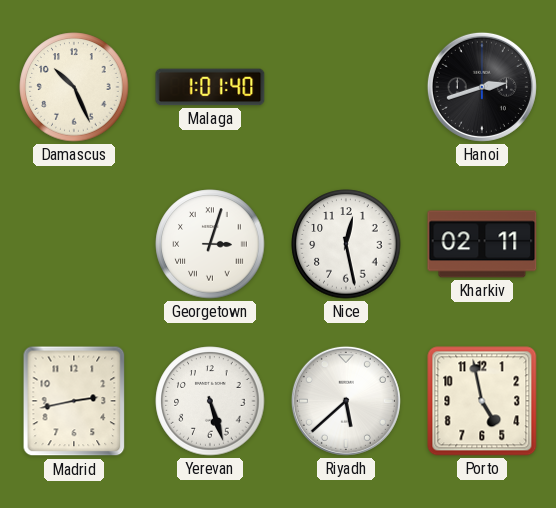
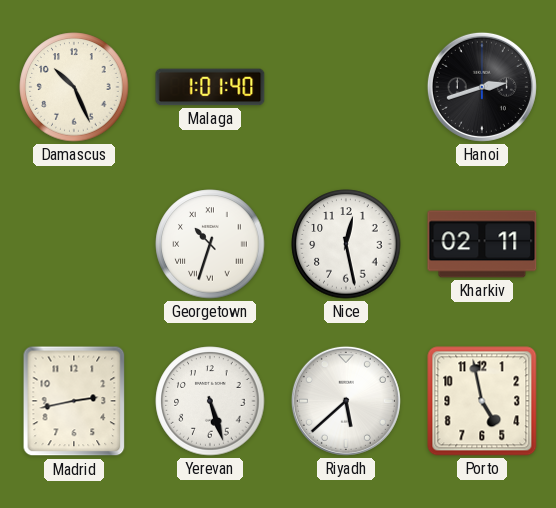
Georgetown: 3:03 -> 10:33
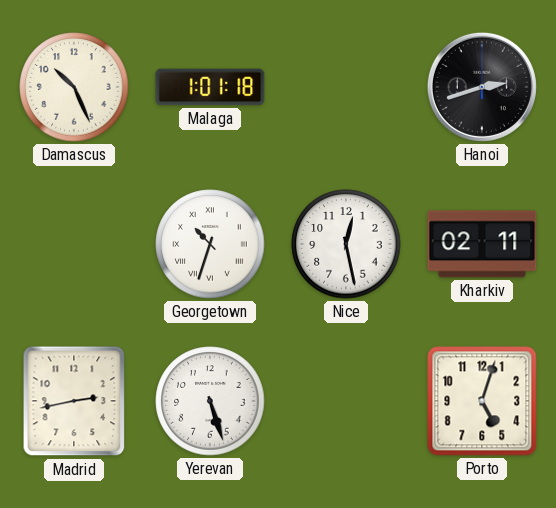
Malaga: 1:01:40 -> 1:01:18
Riyadh: 5:38 -> none
Porto: 4:58 -> 5:03
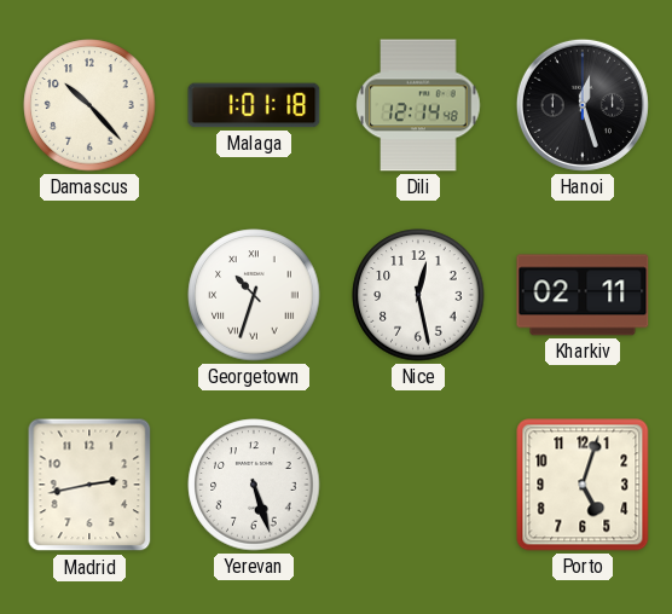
Damascus: 10:26 -> 10:23
Dili: none -> 12:14
Hanoi: 2:42 -> 12:27
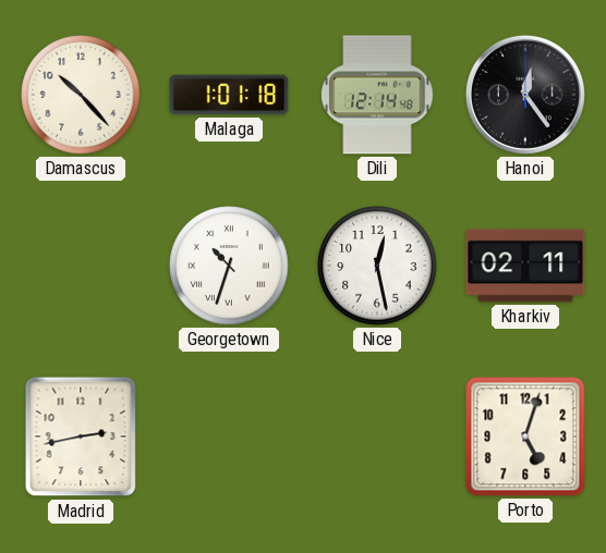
Hanoi: 12:27 -> 12:24
Yerevan: 5:27 -> none
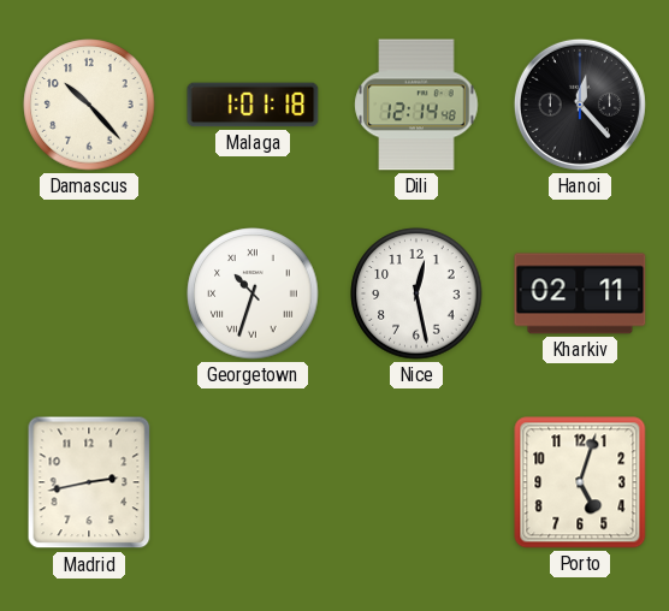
Hanoi: 12:24 -> 12:23
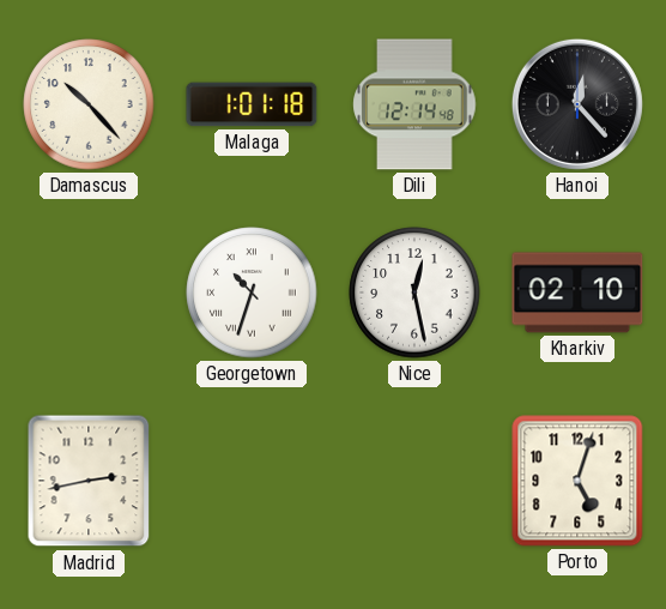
Kharkiv: 02:11 -> 02:10
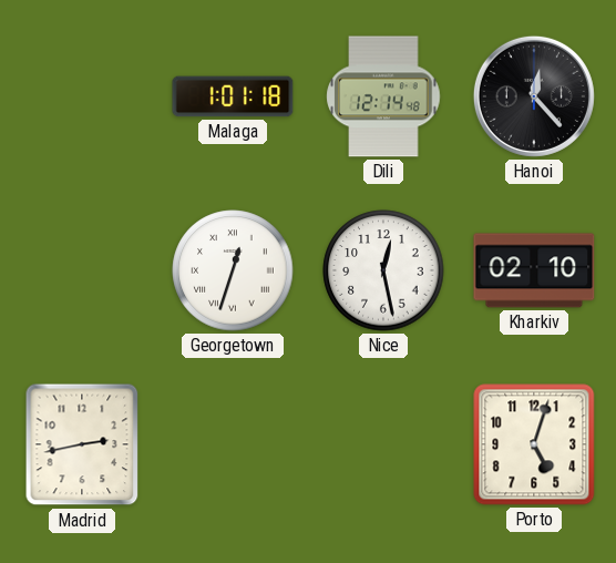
Damascus: 10:23 -> none
Georgetown: 10:33 -> 12:33
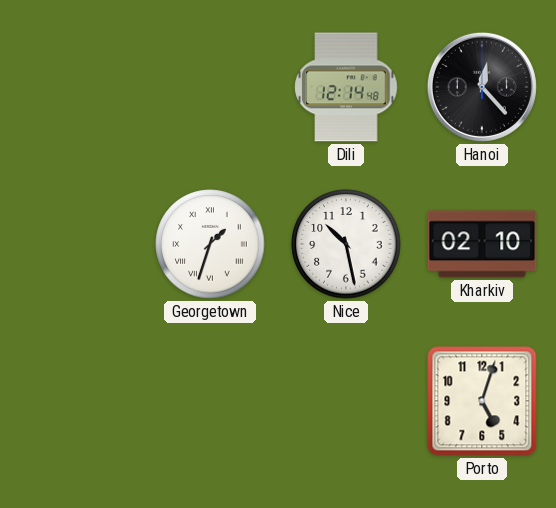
Malaga: 1:01 -> none
Georgetown: 12:33 -> 1:33
Nice: 12:28 -> 10:28
Madrid: 2:43 -> none
